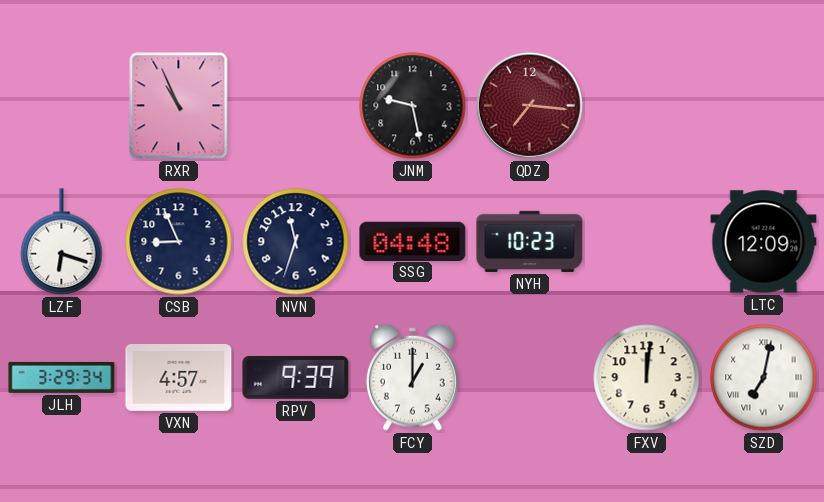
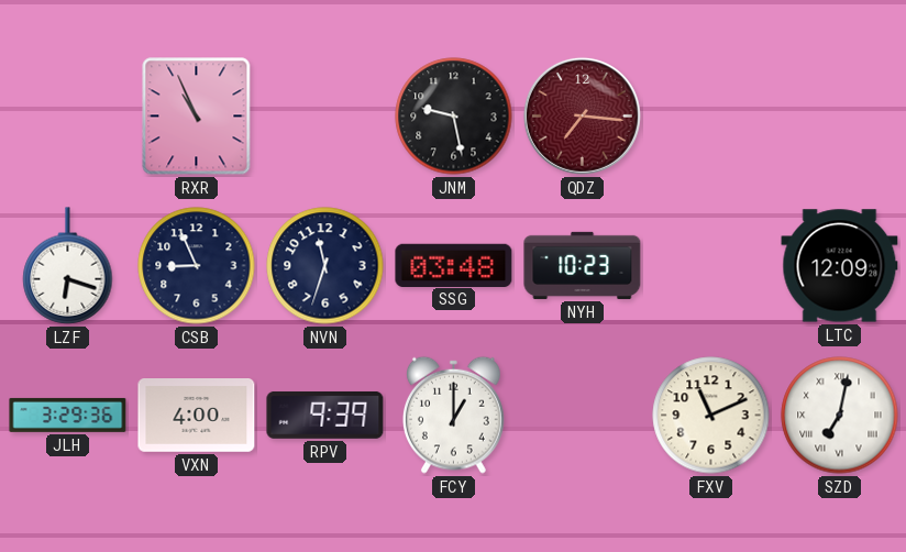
SSG: 04:48 -> 03:48
JLH: 3:29:34 -> 3:29:36
VXN: 4:57 -> 4:00
FXV: 12:01 -> 11:11
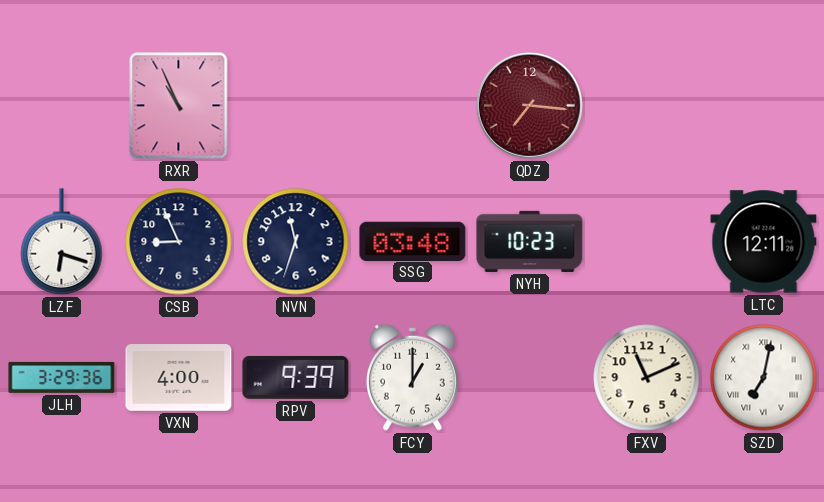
JNM: 9:28 -> none
LTC: 12:09 -> 12:11
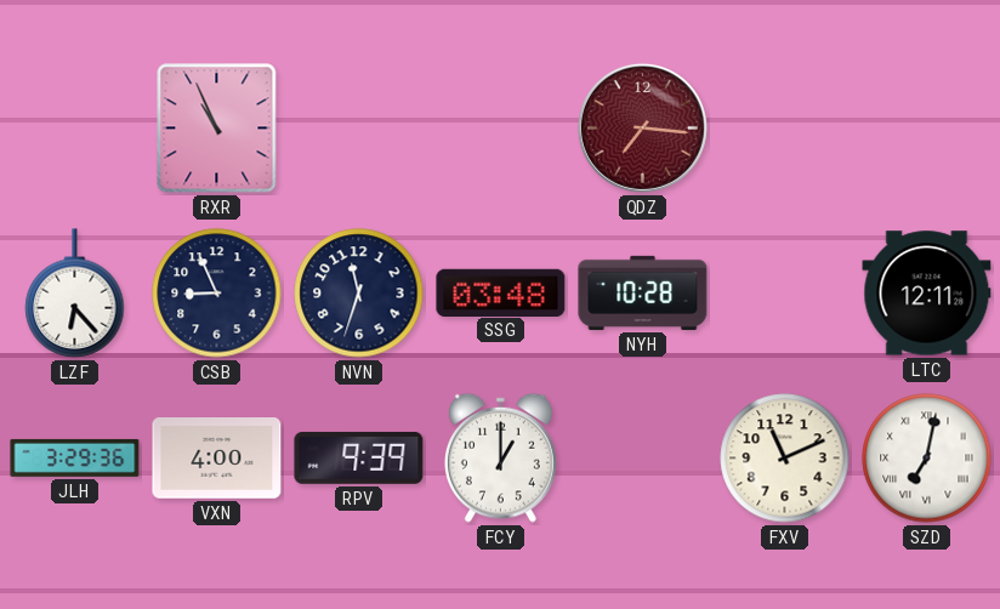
LZF: 6:18 -> 6:23
NYH: 10:23 -> 10:28
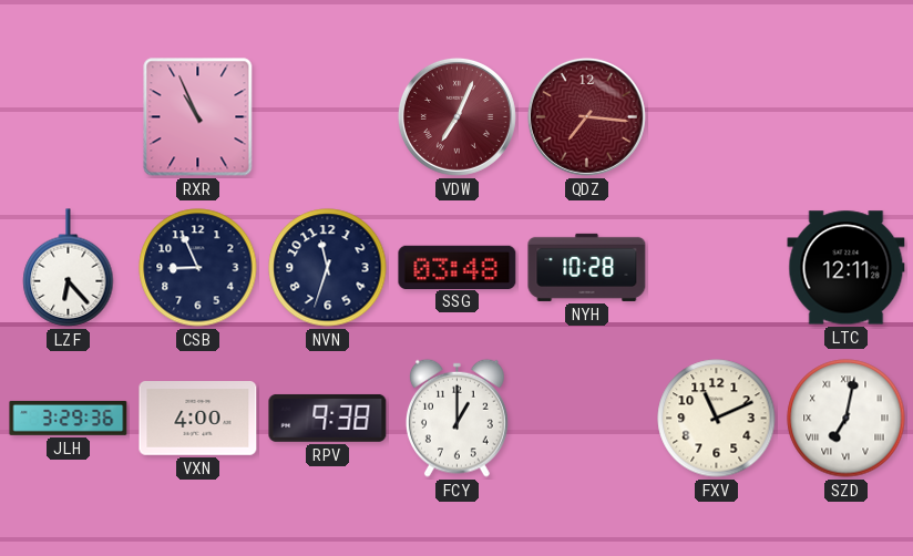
VDW: none -> 7:04
RPV: 9:39 -> 9:38
